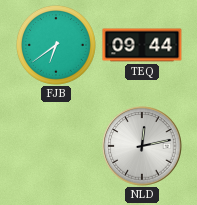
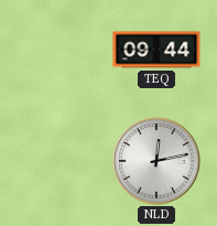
FJB: 6:39 -> none
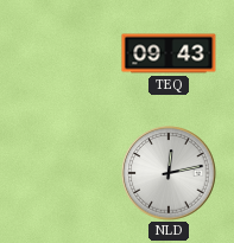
TEQ: 09:44 -> 09:43
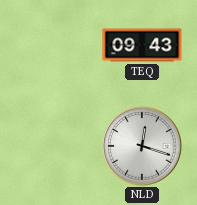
NLD: 12:13 -> 12:18
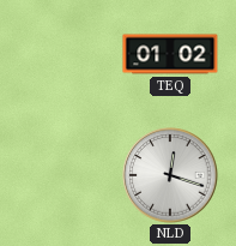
TEQ: 09:43 -> 01:02
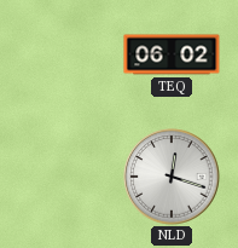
TEQ: 01:02 -> 06:02
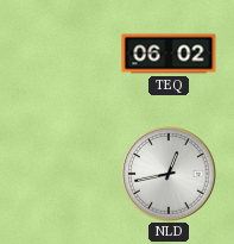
NLD: 12:18 -> 12:43
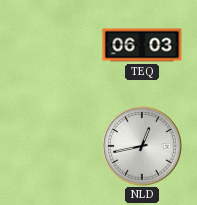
TEQ: 06:02 -> 06:03
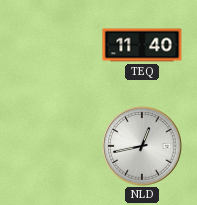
TEQ: 06:03 -> 11:40
